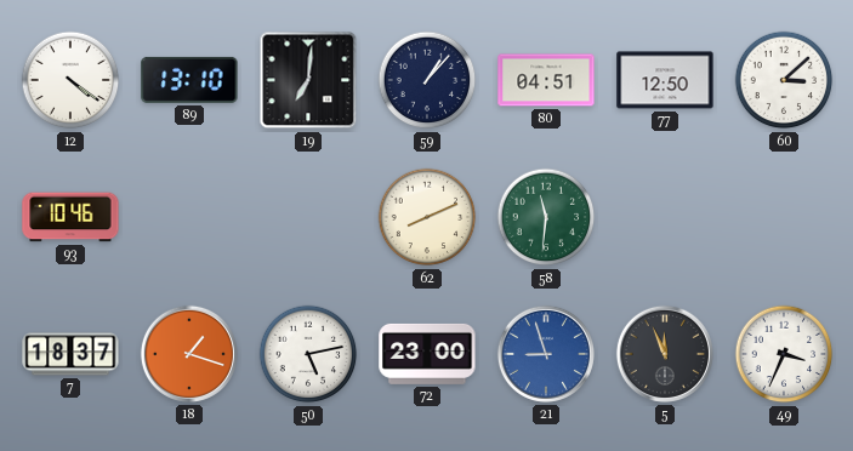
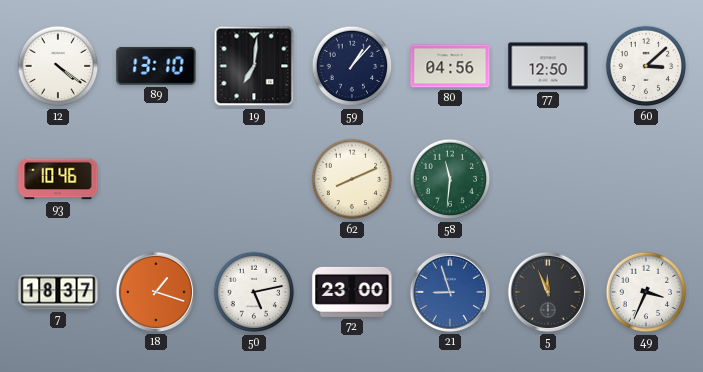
80: 04:51 -> 04:56
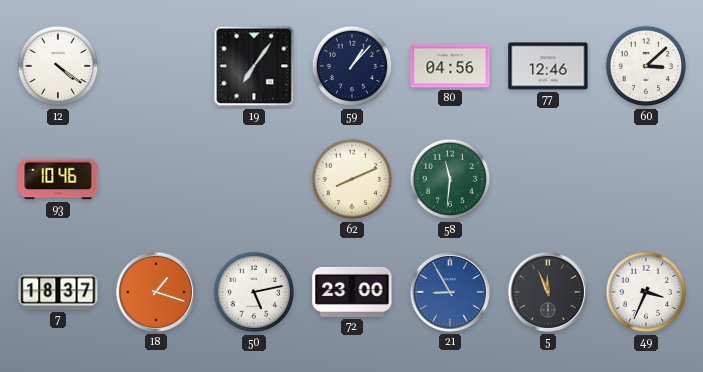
89: 13:10 -> none
19: 7:01 -> 7:06
77: 12:50 -> 12:46
21: 8:57 -> 8:55
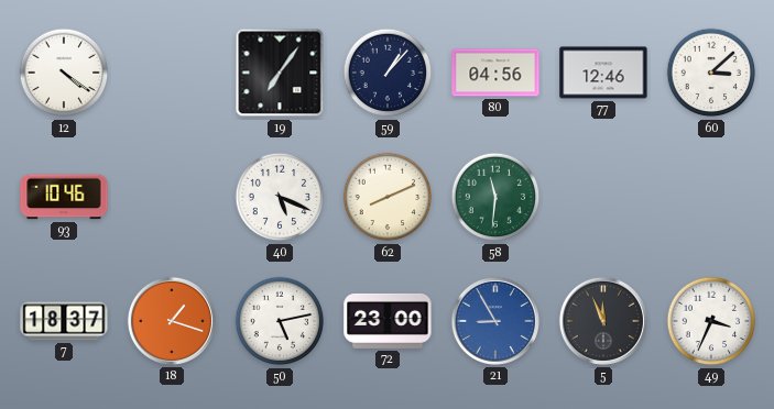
40: none -> 5:19
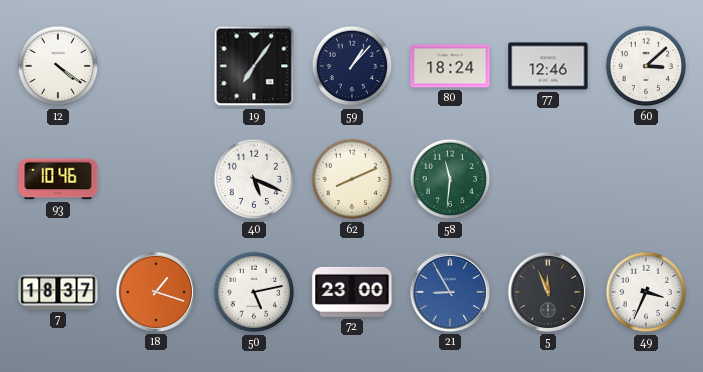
80: 04:56 -> 18:24
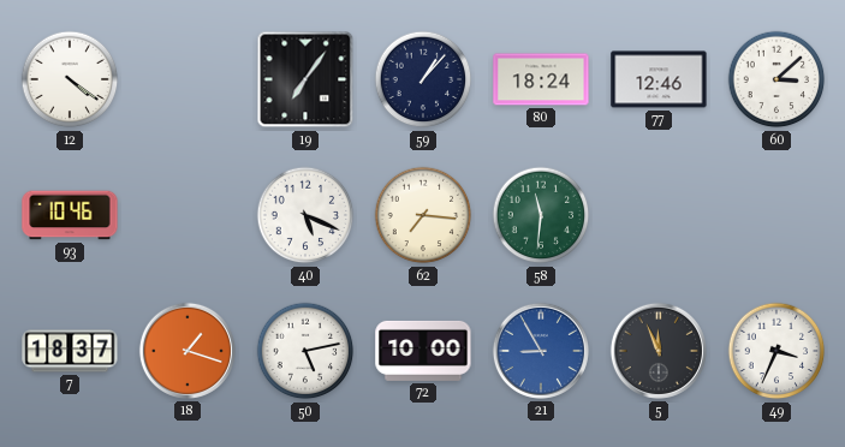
62: 8:11 -> 7:16
72: 23:00 -> 10:00
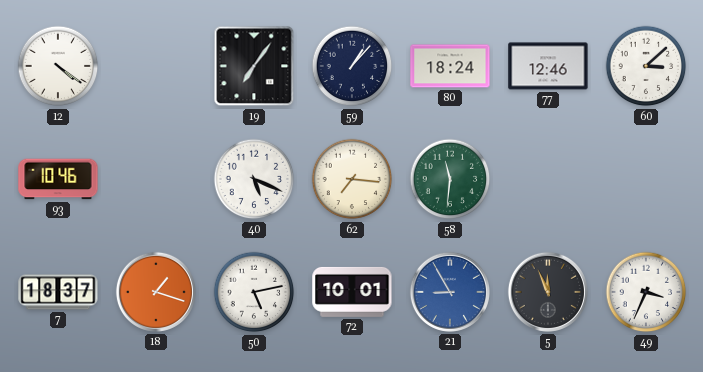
72: 10:00 -> 10:01
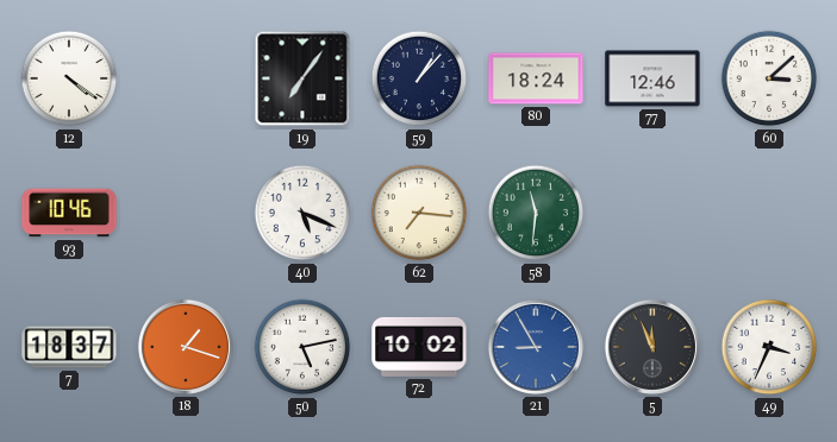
72: 10:01 -> 10:02
